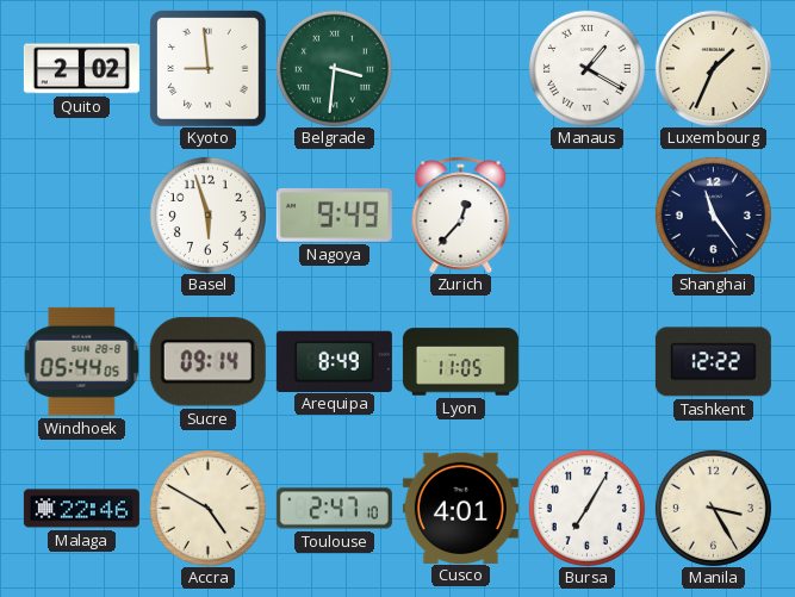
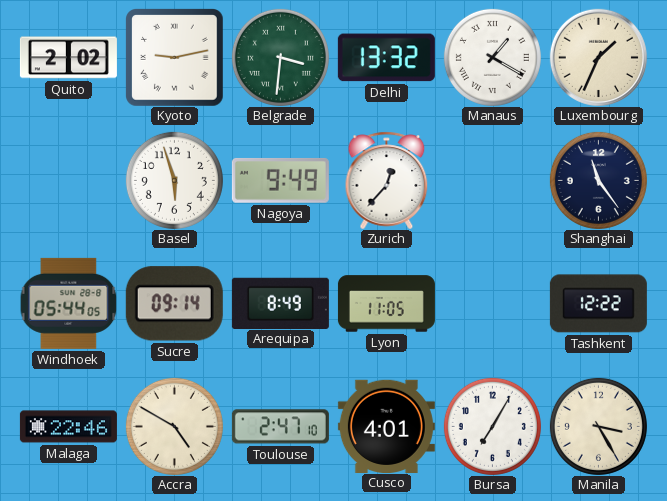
Kyoto: 8:59 -> 9:13
Delhi: none -> 13:32
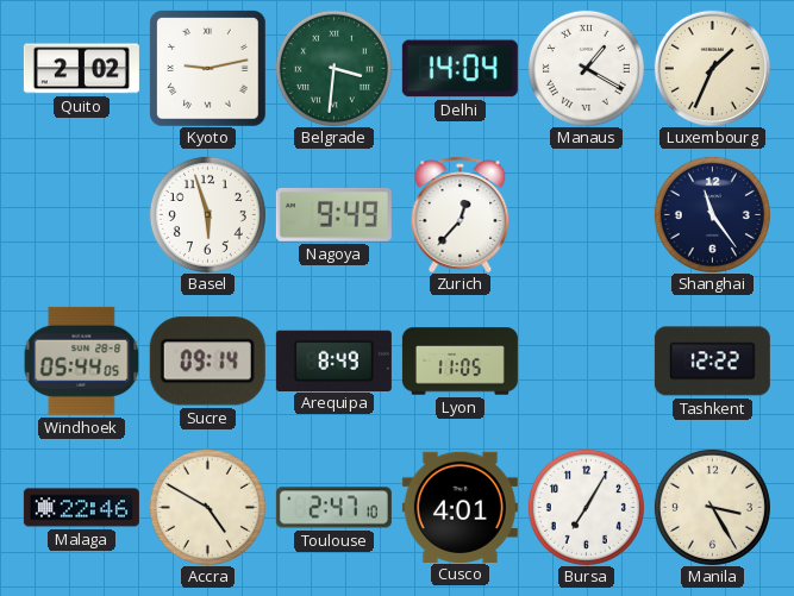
Delhi: 13:32 -> 14:04
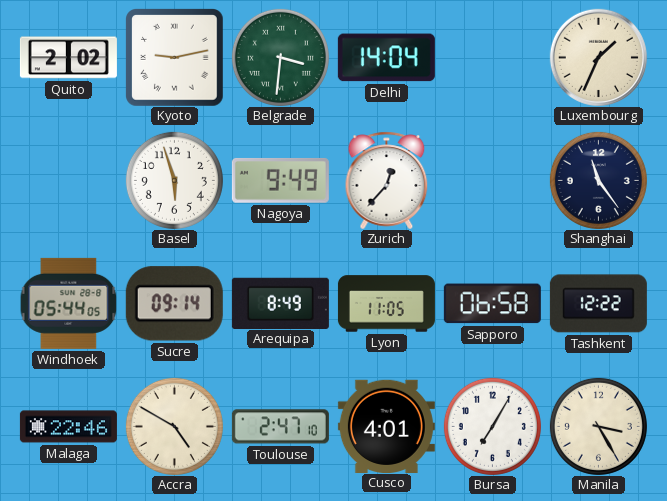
Manaus: 1:20 -> none
Sapporo: none -> 06:58
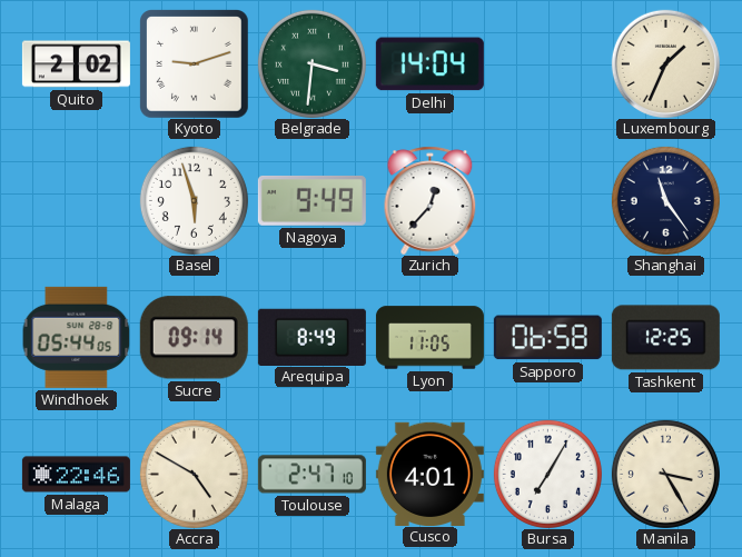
Kyoto: 9:13 -> 9:12
Tashkent: 12:22 -> 12:25
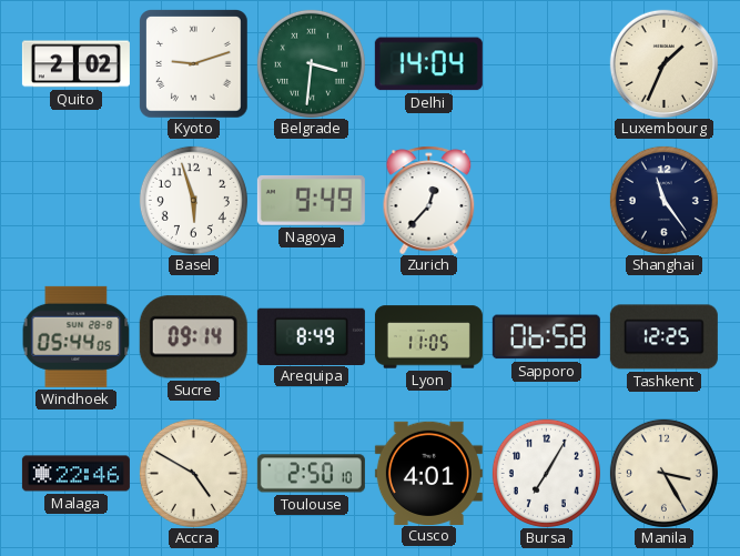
Toulouse: 2:47 -> 2:50
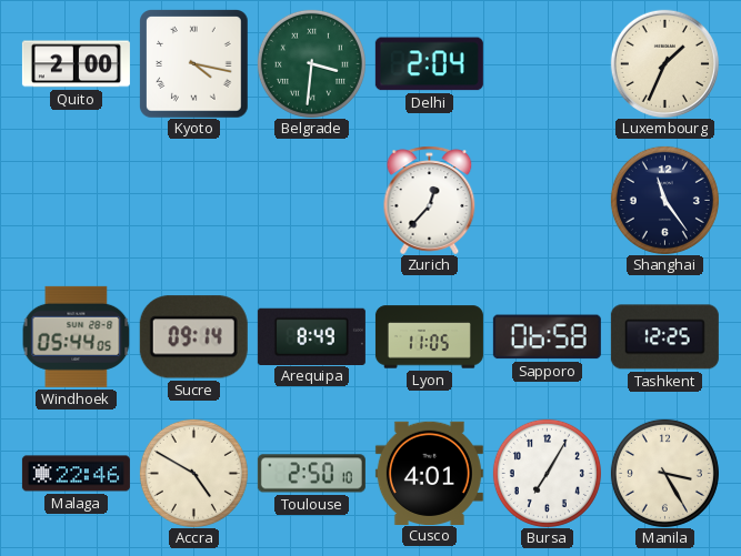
Quito: 2:02 -> 2:00
Kyoto: 9:12 -> 4:17
Delhi: 14:04 -> 2:04
Basel: 5:57 -> none
Nagoya: 9:49 -> none
